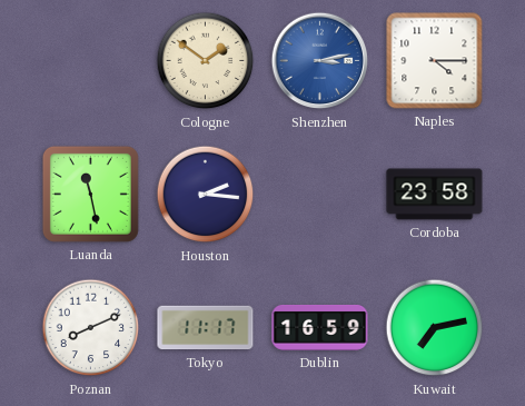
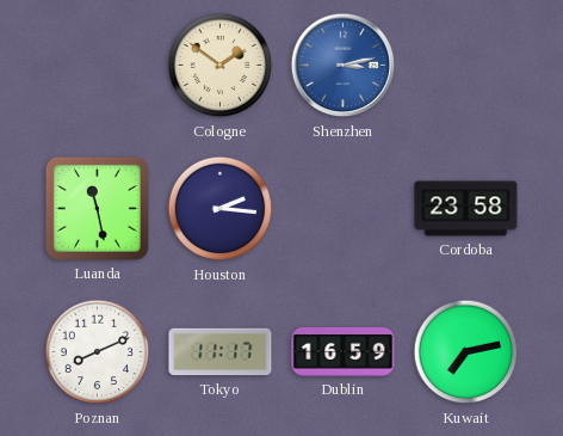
Naples: 4:15 -> none
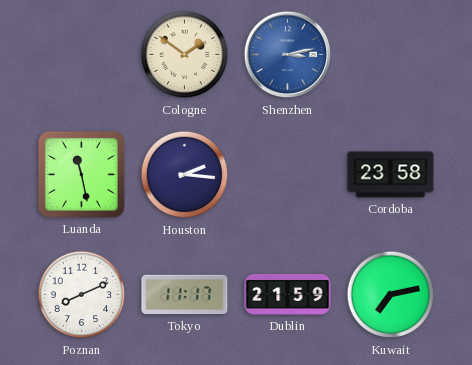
Dublin: 16:59 -> 21:59
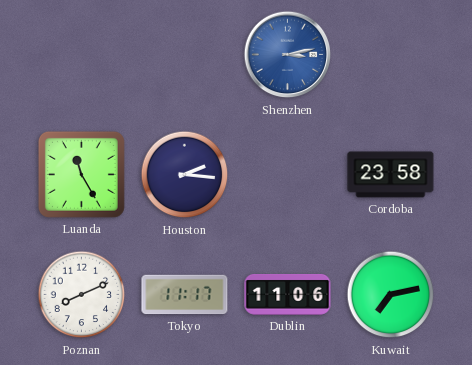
Cologne: 1:51 -> none
Luanda: 11:28 -> 11:25
Dublin: 21:59 -> 11:06
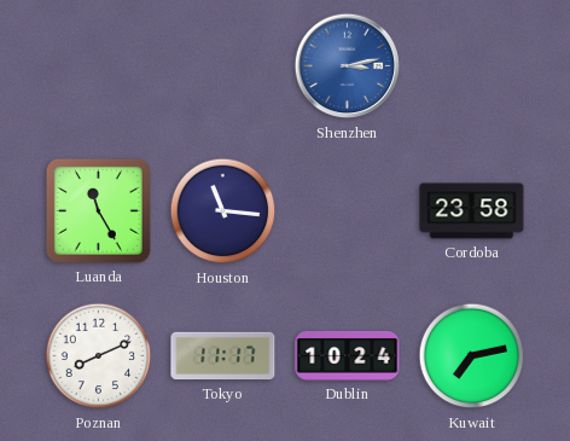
Houston: 2:16 -> 11:16
Dublin: 11:06 -> 10:24
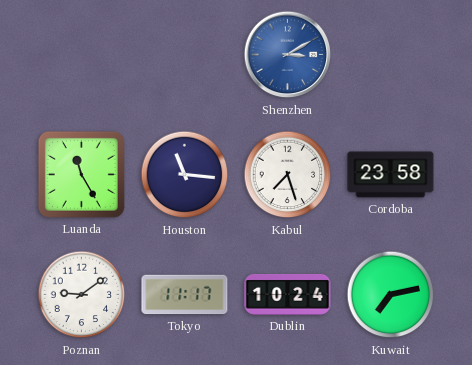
Shenzhen: 3:13 -> 3:10
Kabul: none -> 7:27
Poznan: 8:11 -> 9:09
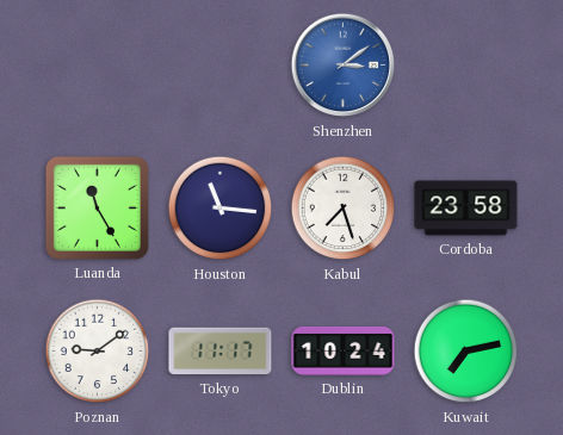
Shenzhen: 3:10 -> 3:09
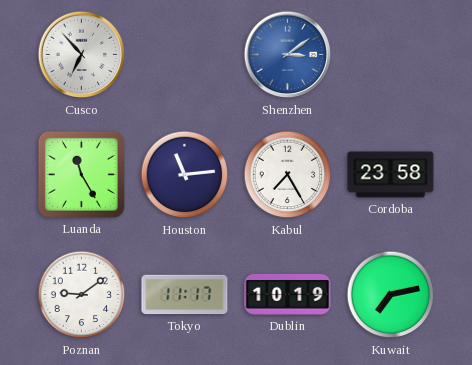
Cusco: none -> 6:53
Houston: 11:16 -> 11:14
Kabul: 7:27 -> 7:25
Dublin: 10:24 -> 10:19
